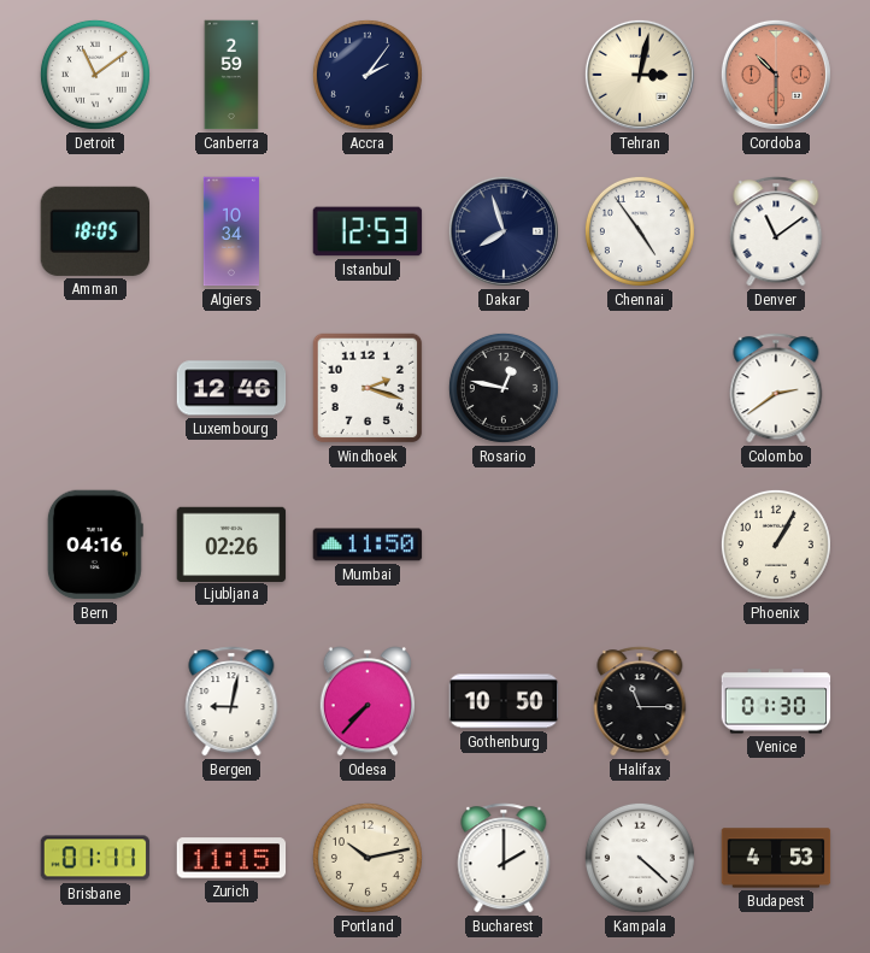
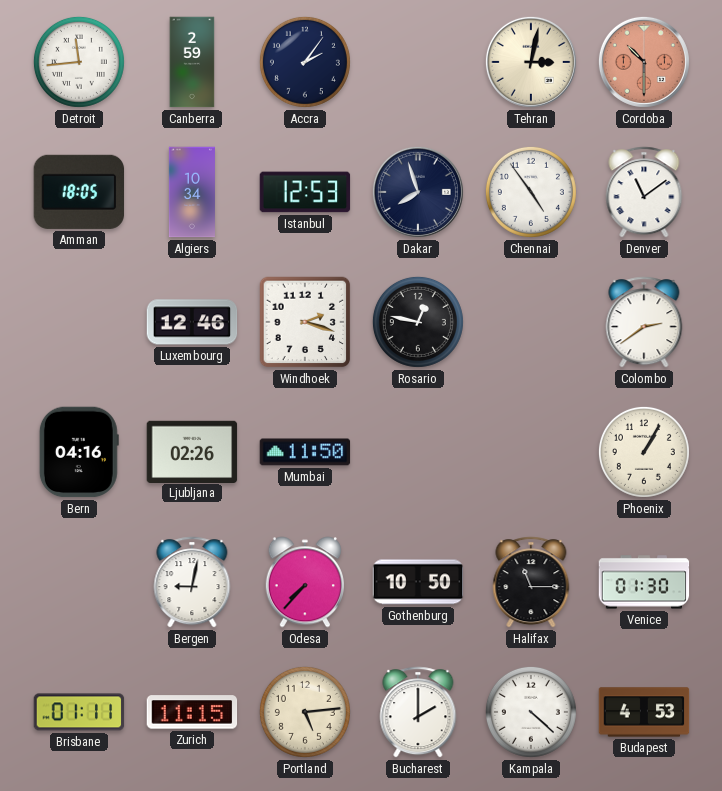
Detroit: 11:09 -> 11:44
Portland: 10:13 -> 5:14
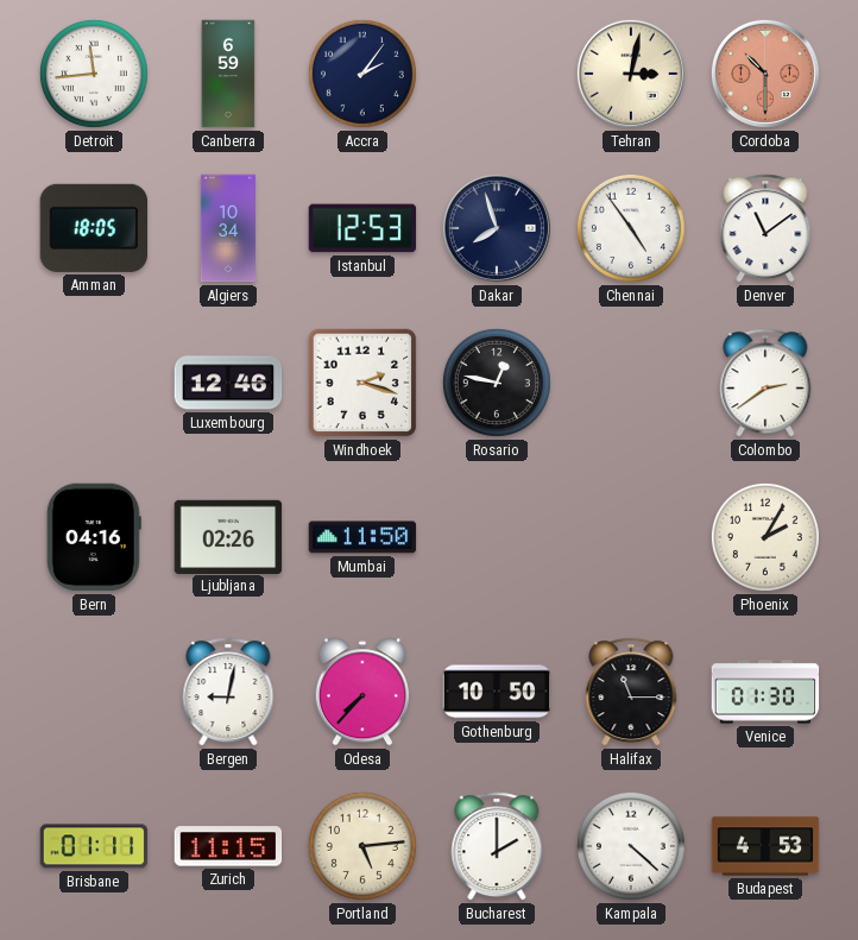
Canberra: 2:59 -> 6:59
Phoenix: 1:05 -> 2:05
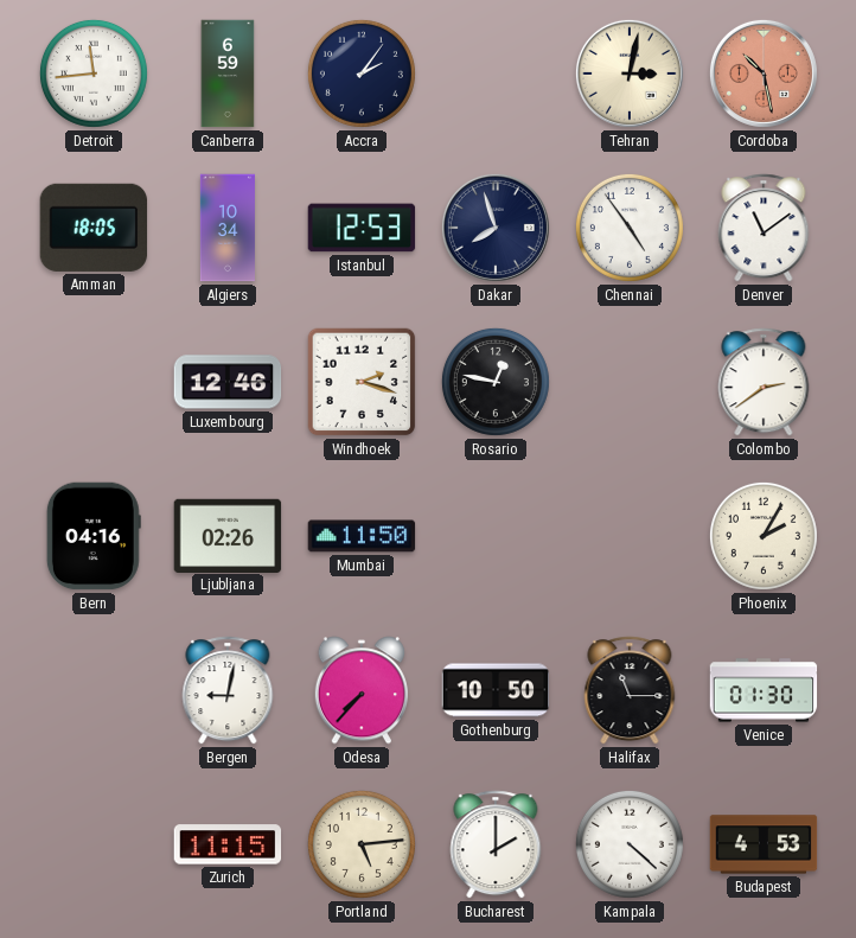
Cordoba: 10:30 -> 10:28
Brisbane: 01:11 -> none
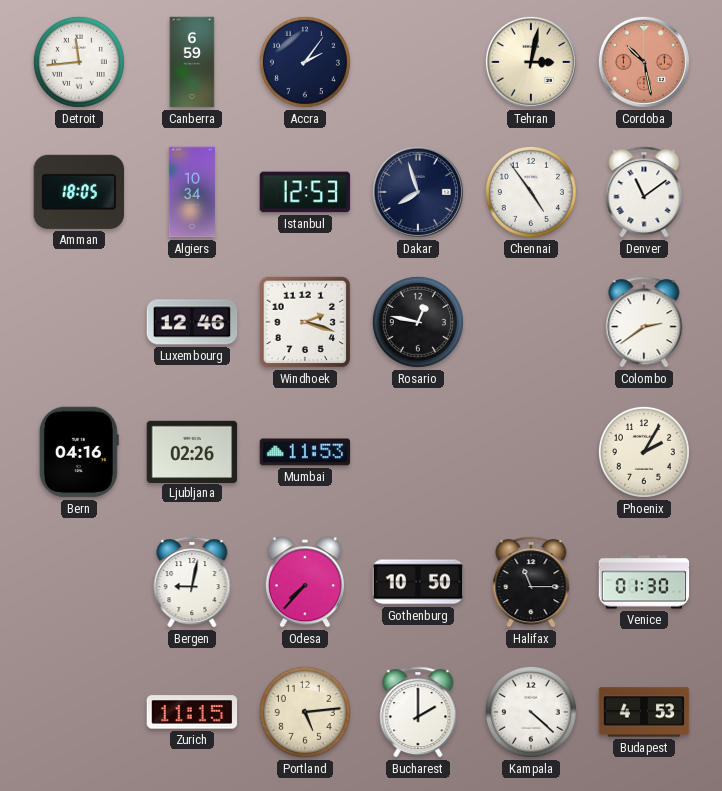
Mumbai: 11:50 -> 11:53
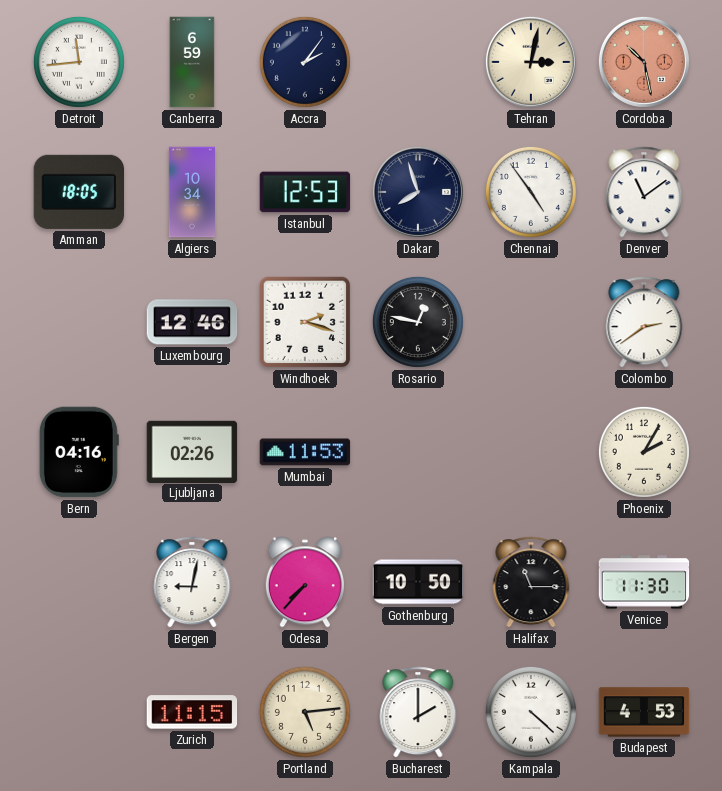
Venice: 01:30 -> 11:30
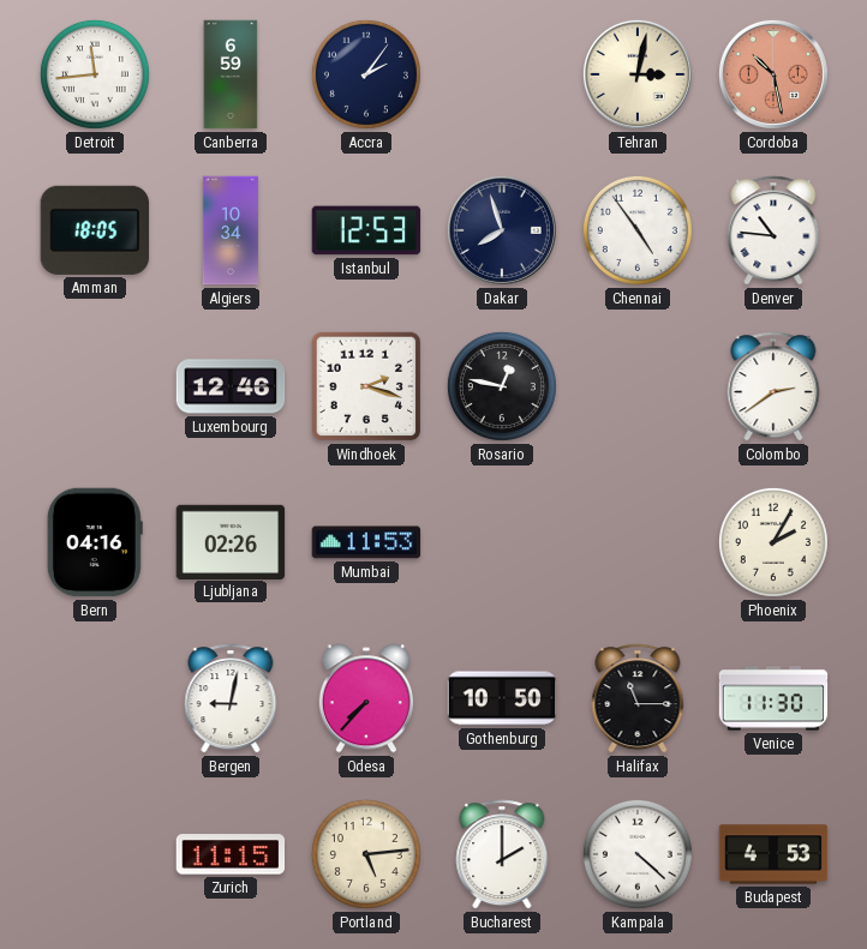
Denver: 11:09 -> 10:46
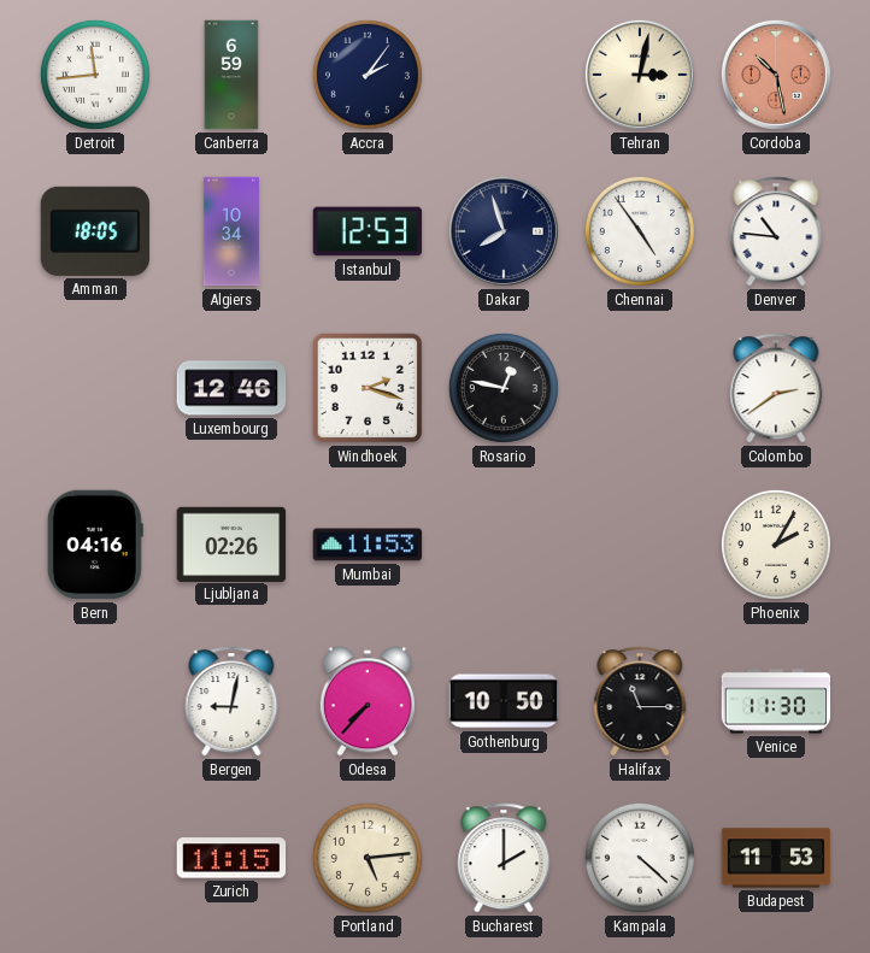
Budapest: 4:53 -> 11:53
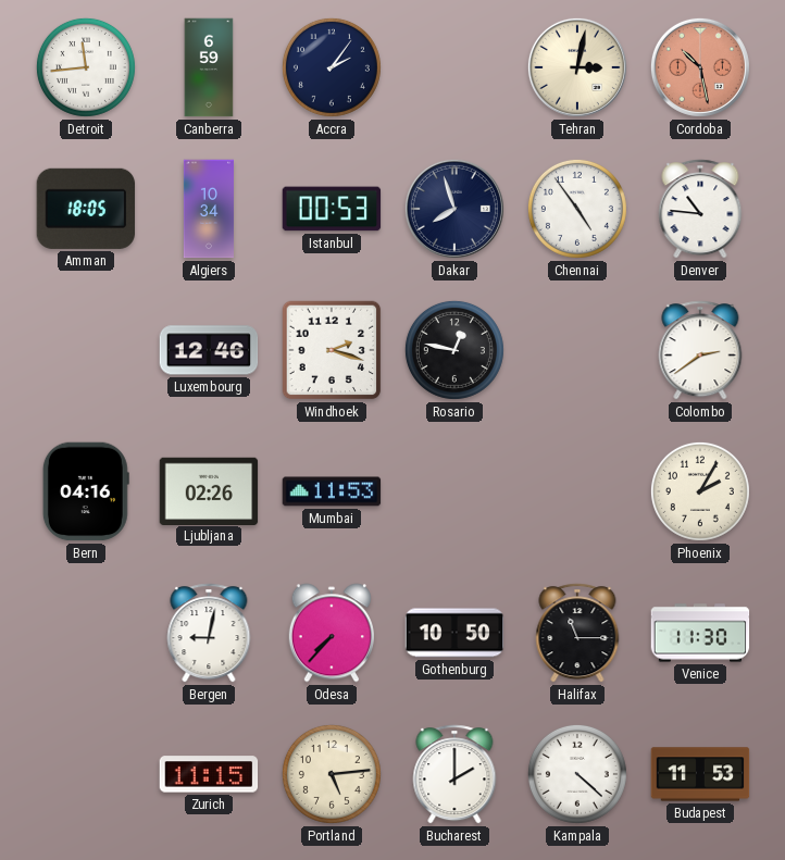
Istanbul: 12:53 -> 00:53
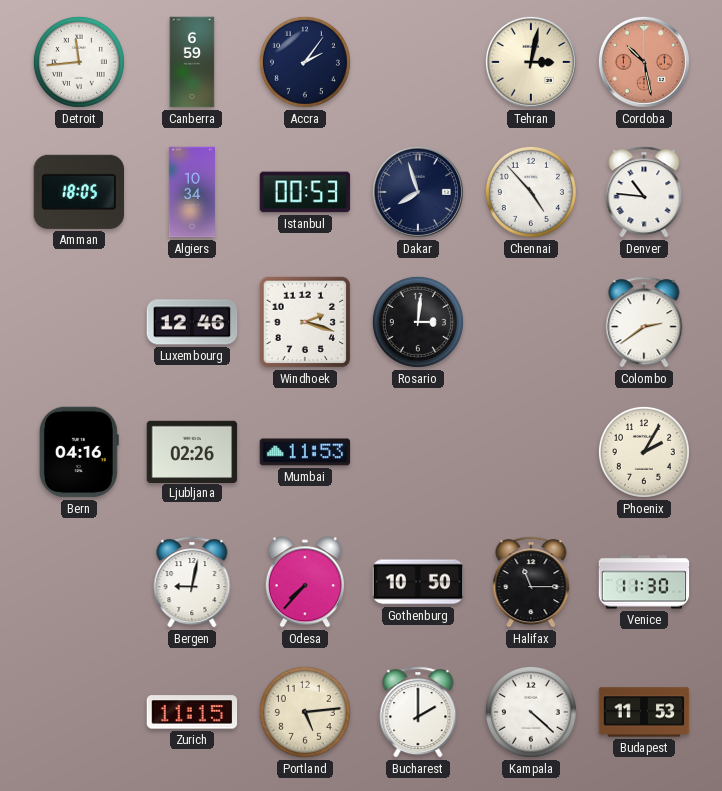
Chennai: 4:54 -> 4:53
Rosario: 12:47 -> 3:01
